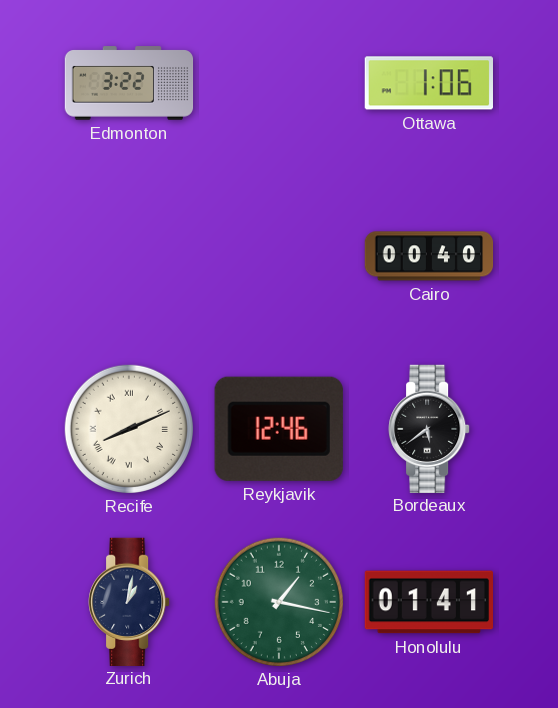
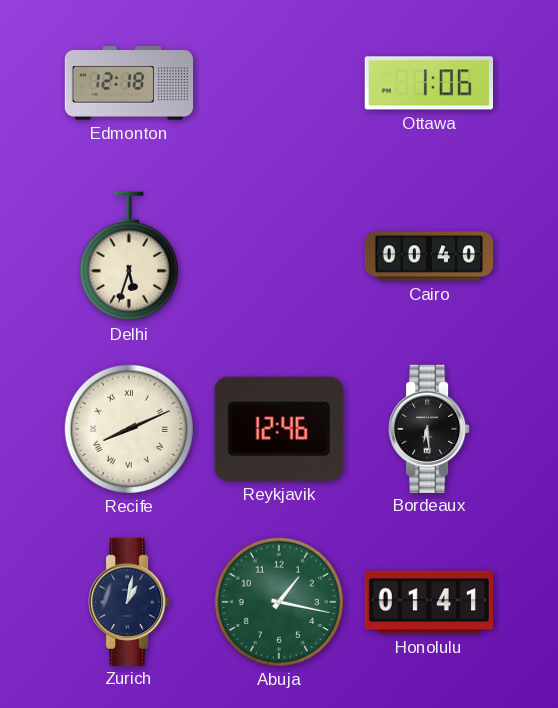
Edmonton: 3:22 -> 12:18
Delhi: none -> 5:33
Bordeaux: 5:39 -> 6:29
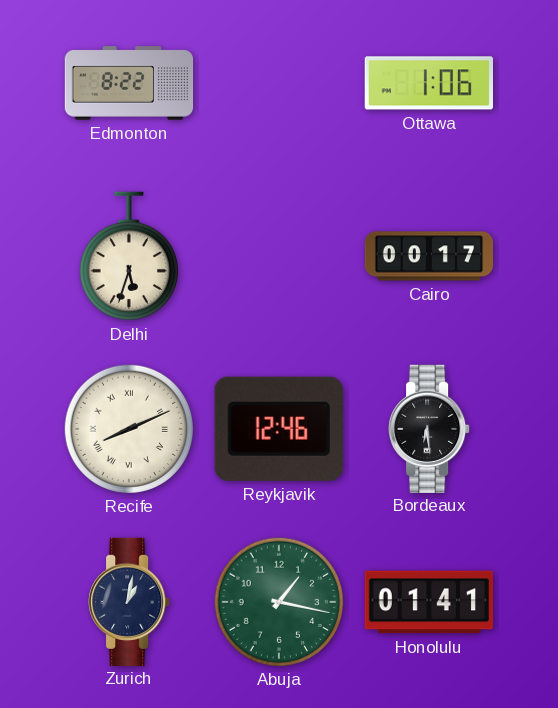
Edmonton: 12:18 -> 8:22
Cairo: 00:40 -> 00:17
